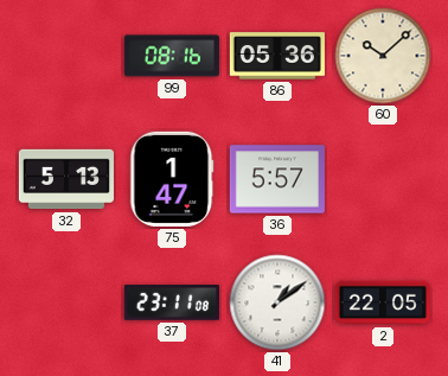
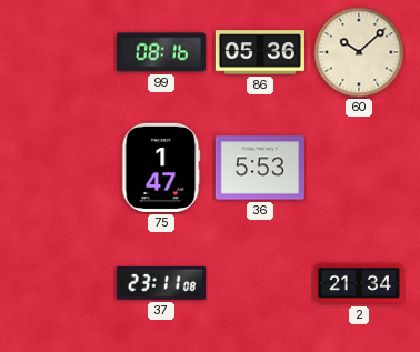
32: 5:13 -> none
36: 5:57 -> 5:53
41: 1:09 -> none
2: 22:05 -> 21:34
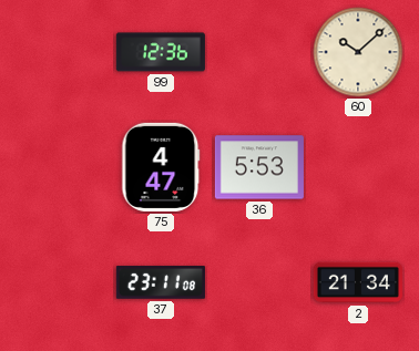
99: 08:16 -> 12:36
86: 05:36 -> none
75: 1:47 -> 4:47
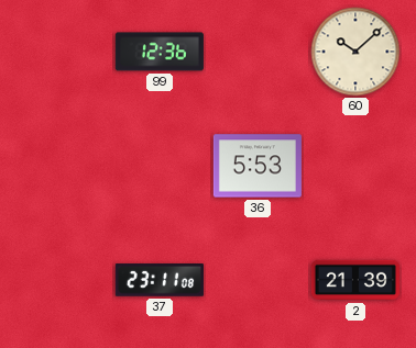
75: 4:47 -> none
2: 21:34 -> 21:39
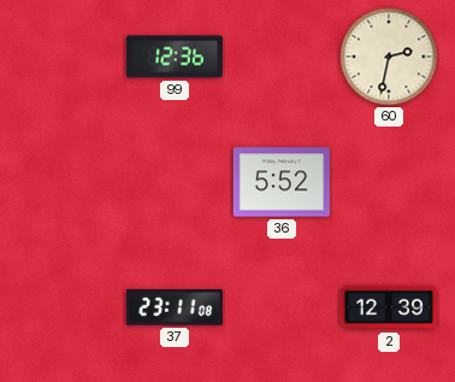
60: 10:08 -> 2:32
36: 5:53 -> 5:52
2: 21:39 -> 12:39
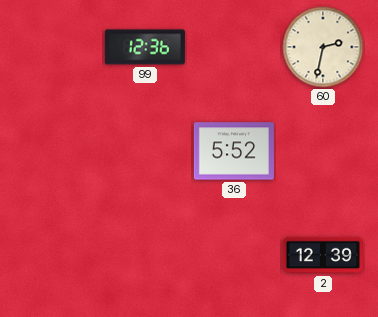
37: 23:11 -> none
